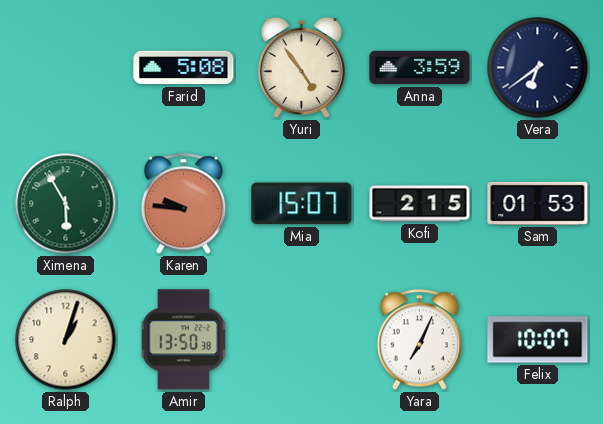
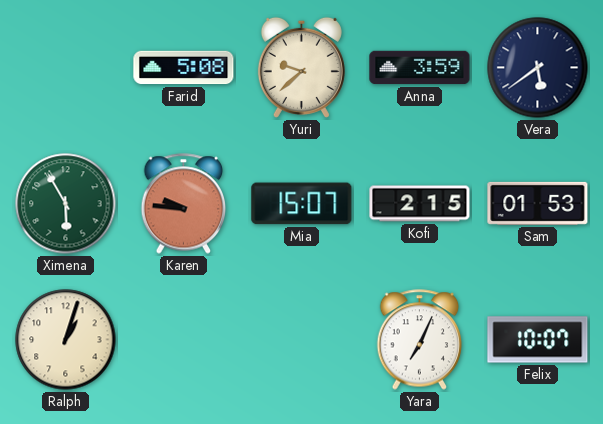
Yuri: 4:54 -> 9:38
Vera: 6:39 -> 5:39
Amir: 13:50 -> none
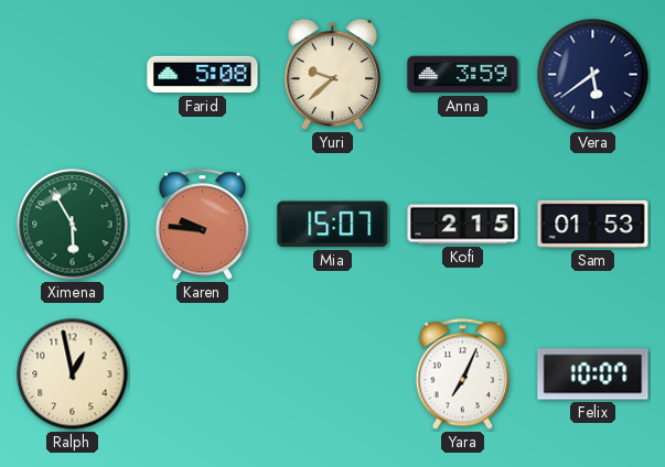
Ralph: 1:03 -> 12:58
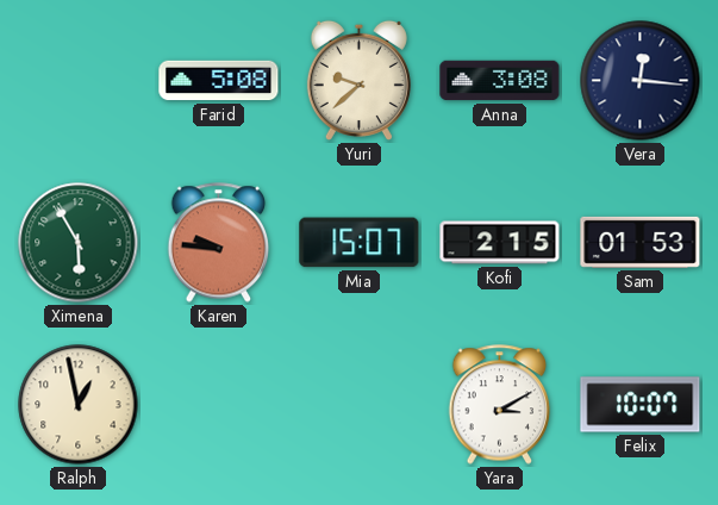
Anna: 3:59 -> 3:08
Vera: 5:39 -> 12:16
Yara: 7:04 -> 3:10
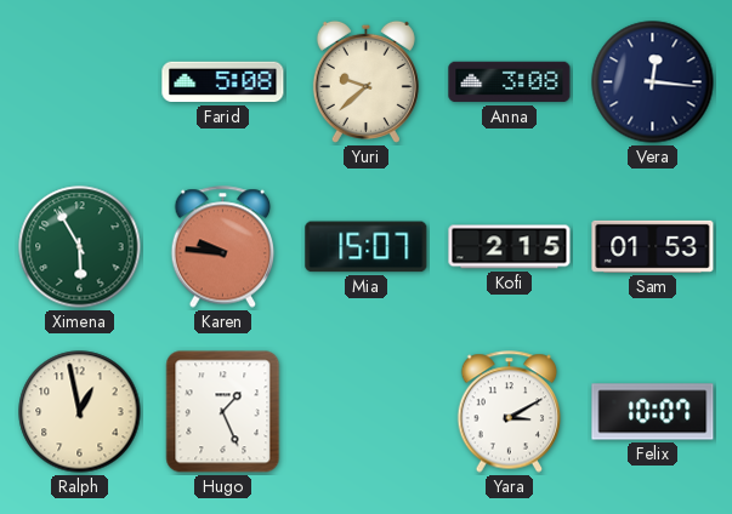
Hugo: none -> 1:26
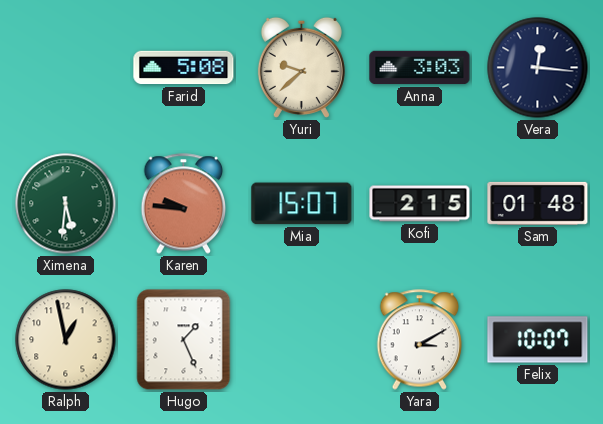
Anna: 3:08 -> 3:03
Ximena: 5:55 -> 5:31
Sam: 01:53 -> 01:48
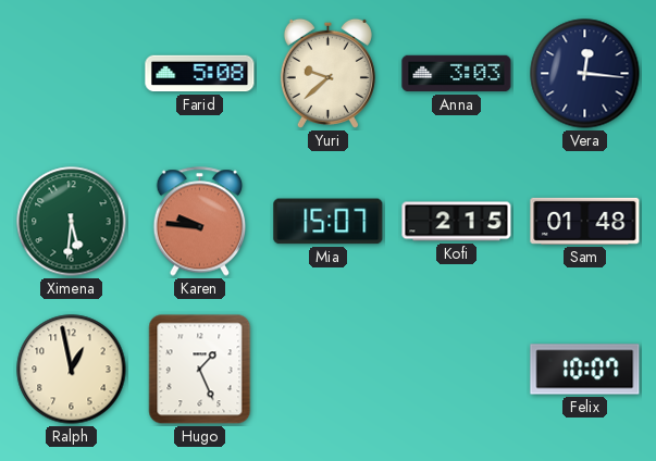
Yara: 3:10 -> none
